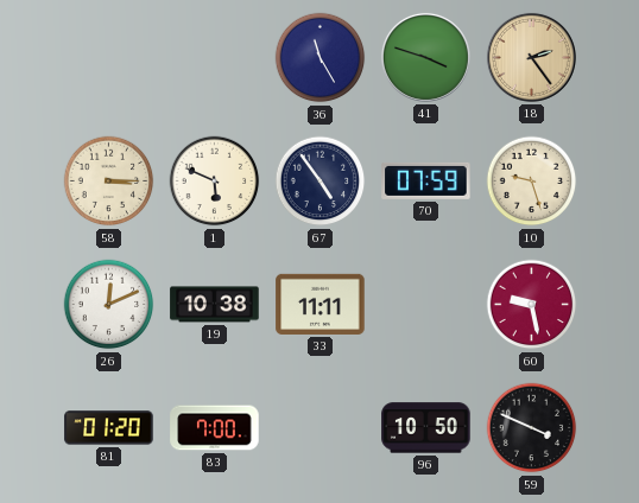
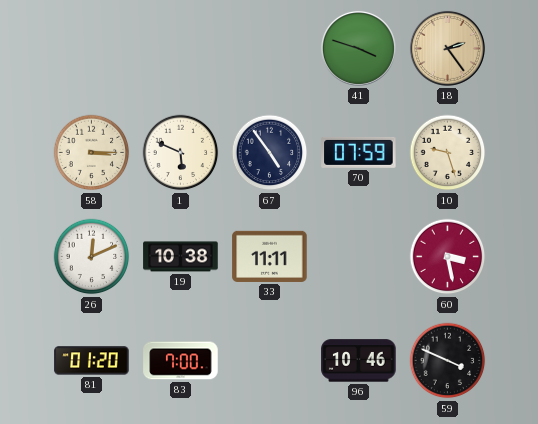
36: 11:25 -> none
60: 9:28 -> 3:28
96: 10:50 -> 10:46
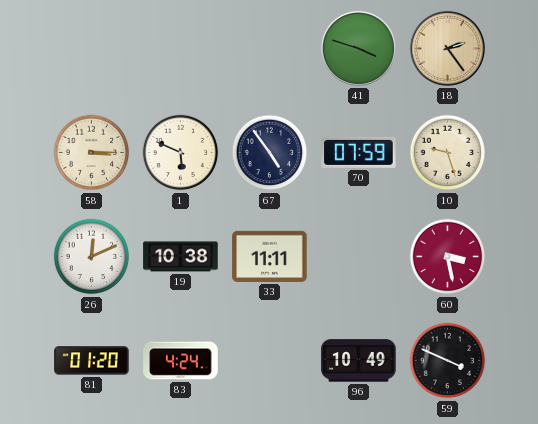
83: 7:00 -> 4:24
96: 10:46 -> 10:49
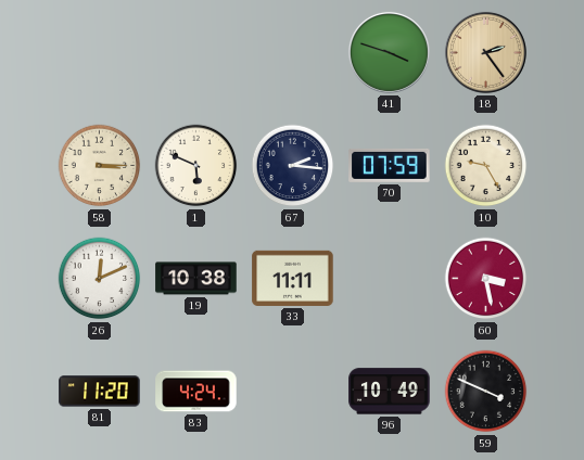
67: 4:54 -> 2:16
10: 9:27 -> 9:25
81: 01:20 -> 11:20
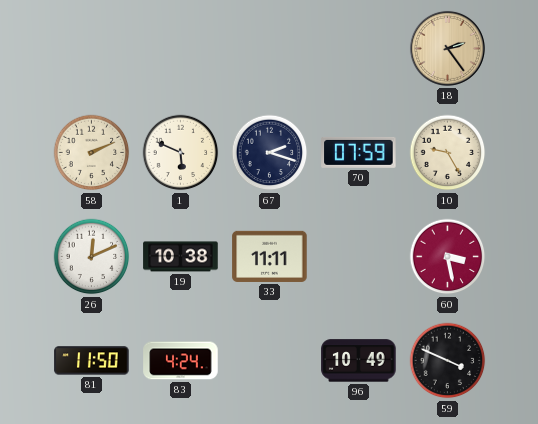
41: 3:48 -> none
58: 3:15 -> 2:11
67: 2:16 -> 2:18
81: 11:20 -> 11:50
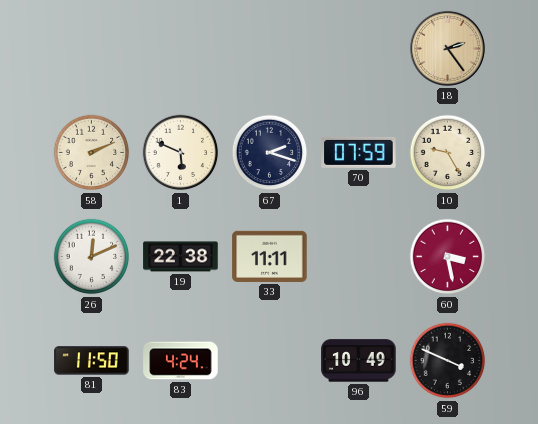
19: 10:38 -> 22:38
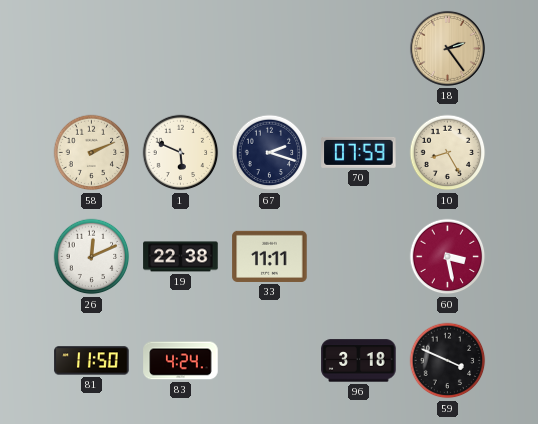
10: 9:25 -> 8:25
96: 10:49 -> 3:18
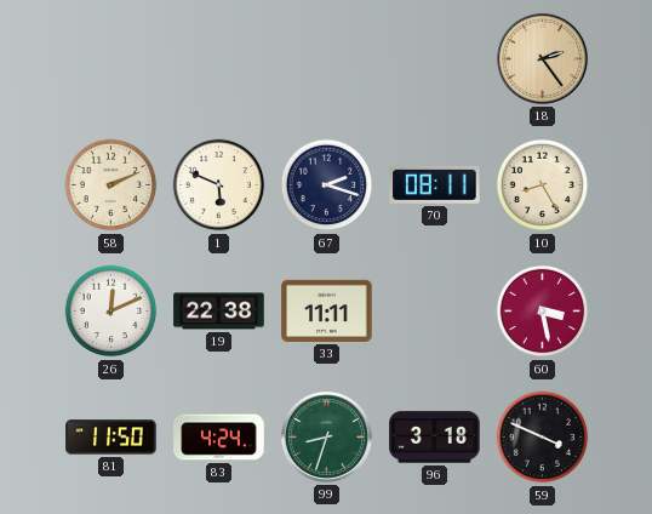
70: 07:59 -> 08:11
99: none -> 8:33
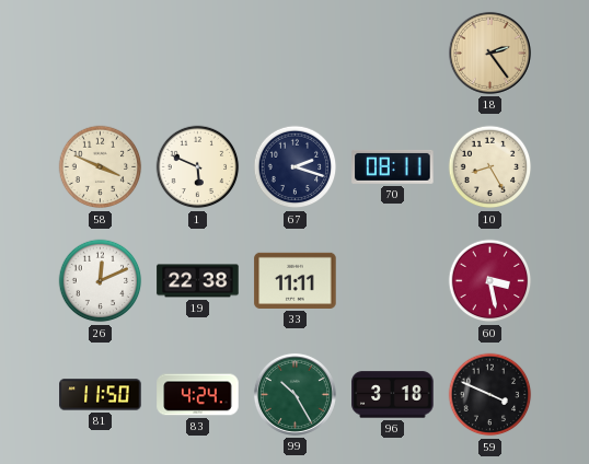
58: 2:11 -> 3:49
99: 8:33 -> 10:25
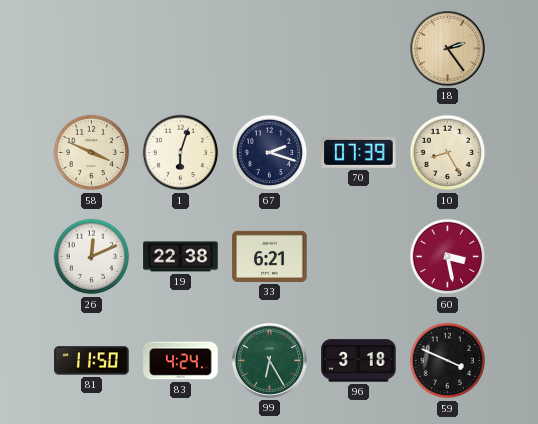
1: 5:49 -> 6:03
70: 08:11 -> 07:39
33: 11:11 -> 6:21
99: 10:25 -> 6:25
